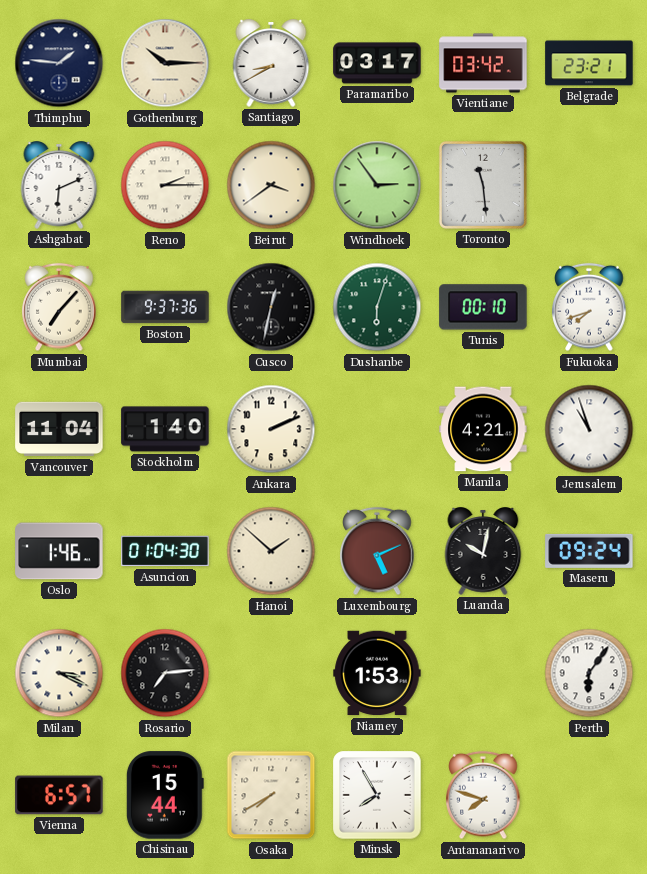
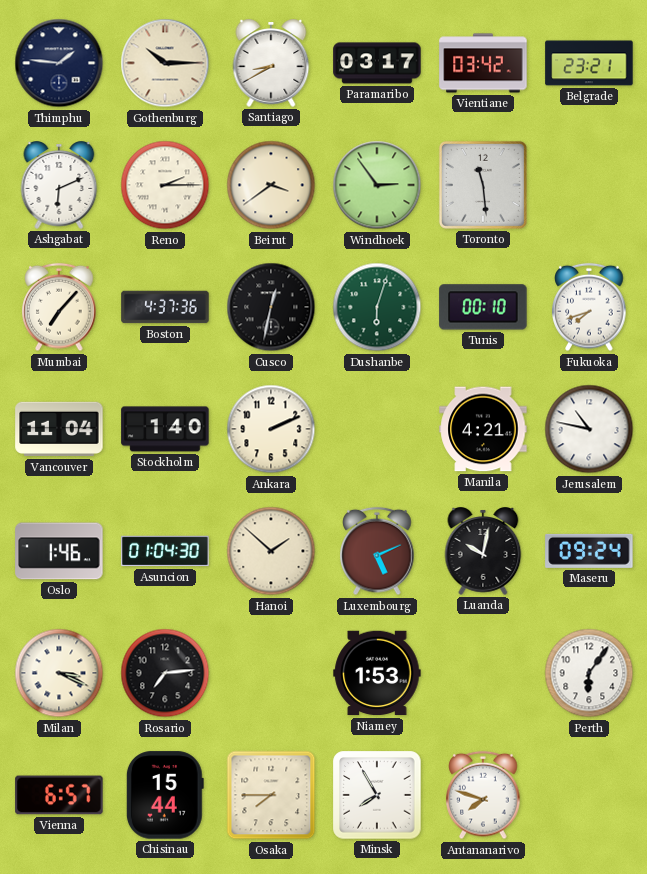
Boston: 9:37 -> 4:37
Jerusalem: 10:57 -> 10:47
Osaka: 7:40 -> 7:45
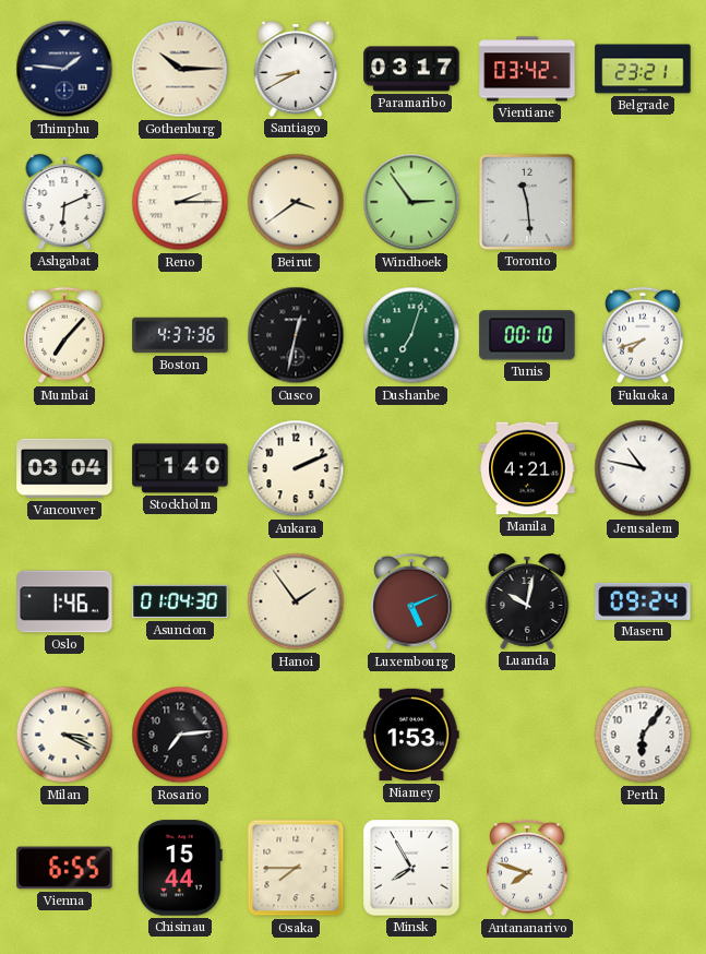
Dushanbe: 6:03 -> 7:03
Vancouver: 11:04 -> 03:04
Hanoi: 1:52 -> 1:54
Vienna: 6:57 -> 6:55
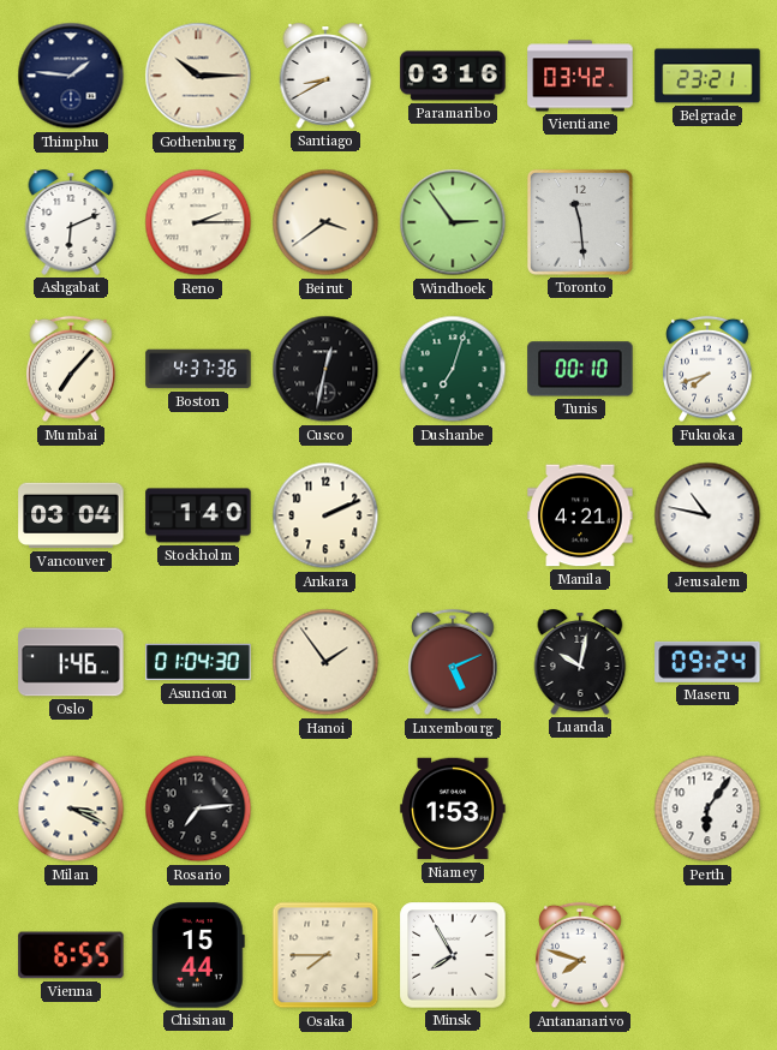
Paramaribo: 03:17 -> 03:16
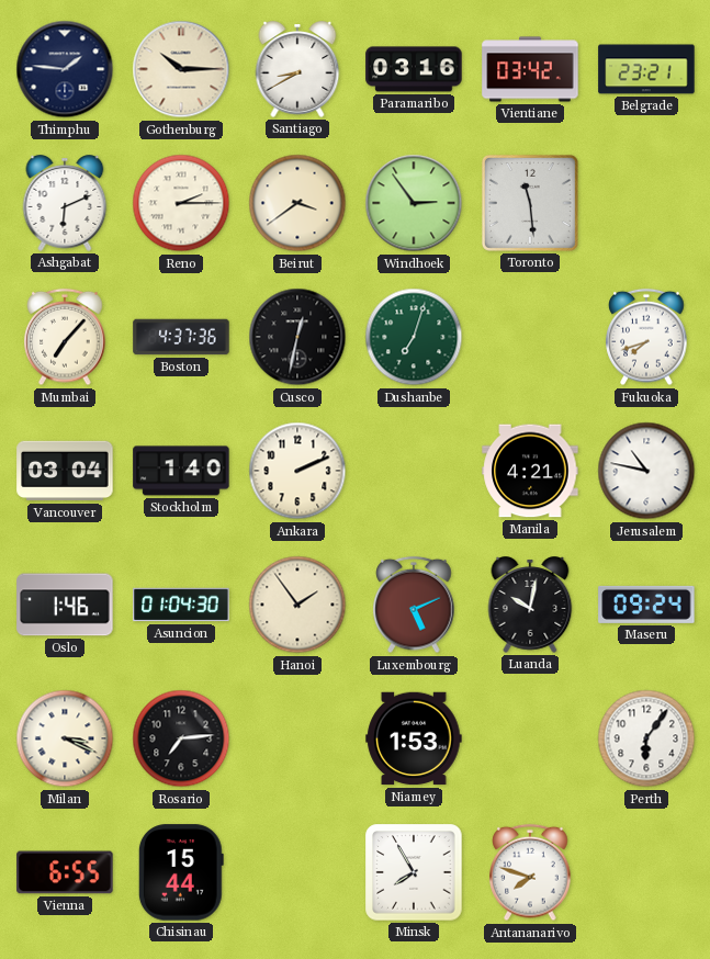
Tunis: 00:10 -> none
Osaka: 7:45 -> none
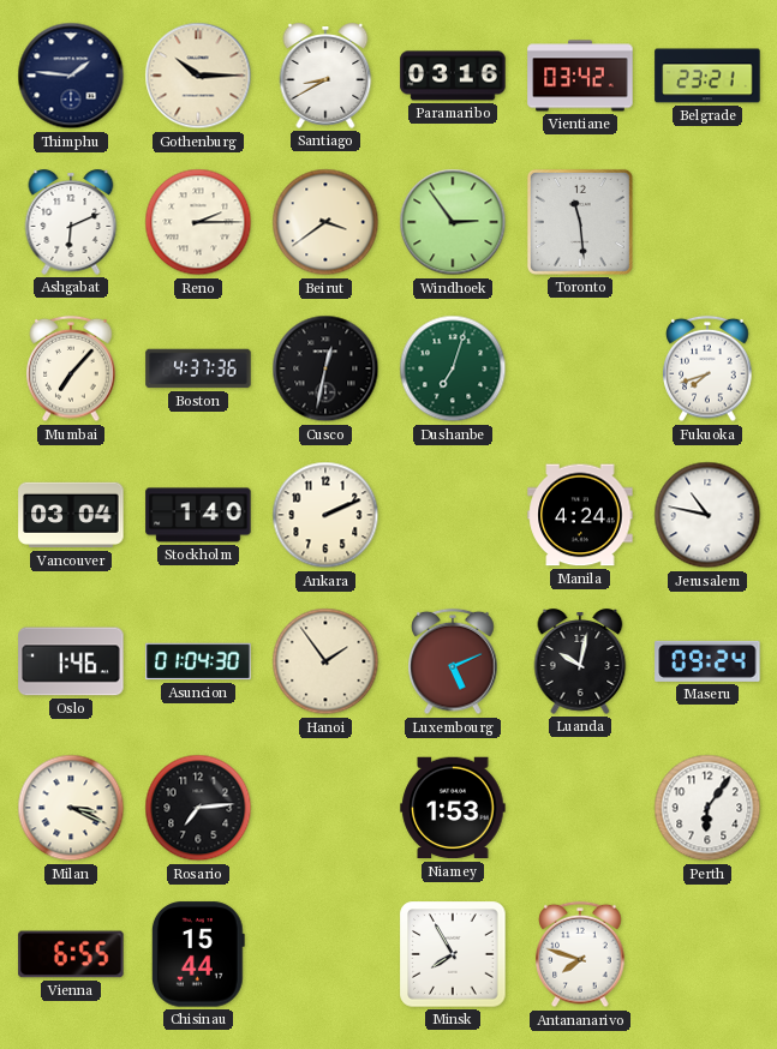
Manila: 4:21 -> 4:24
